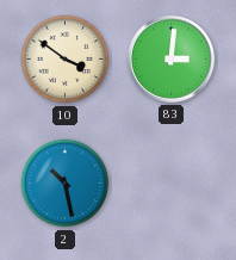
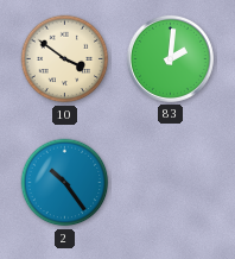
83: 3:01 -> 2:01
2: 10:28 -> 10:24
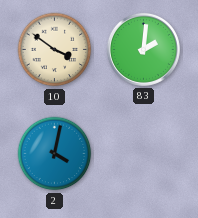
2: 10:24 -> 4:02
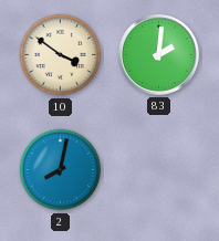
2: 4:02 -> 8:02
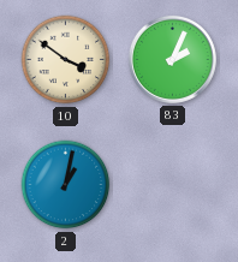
83: 2:01 -> 2:04
2: 8:02 -> 1:02
